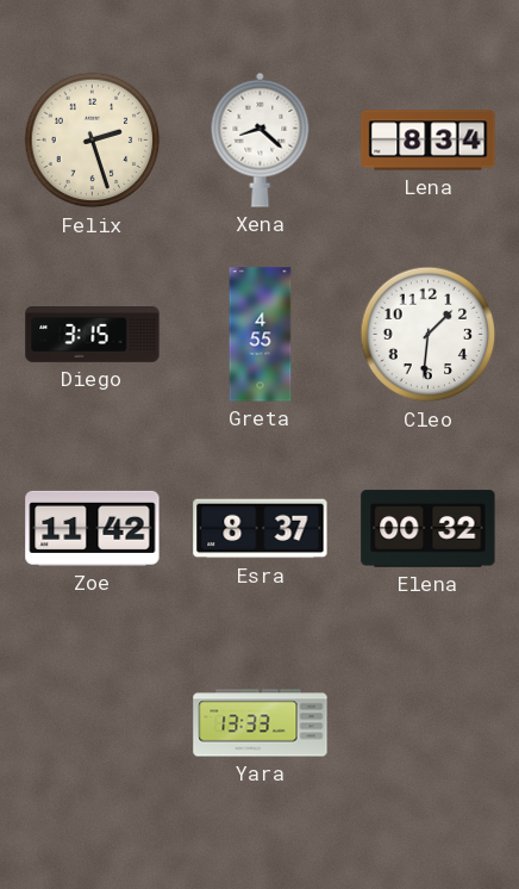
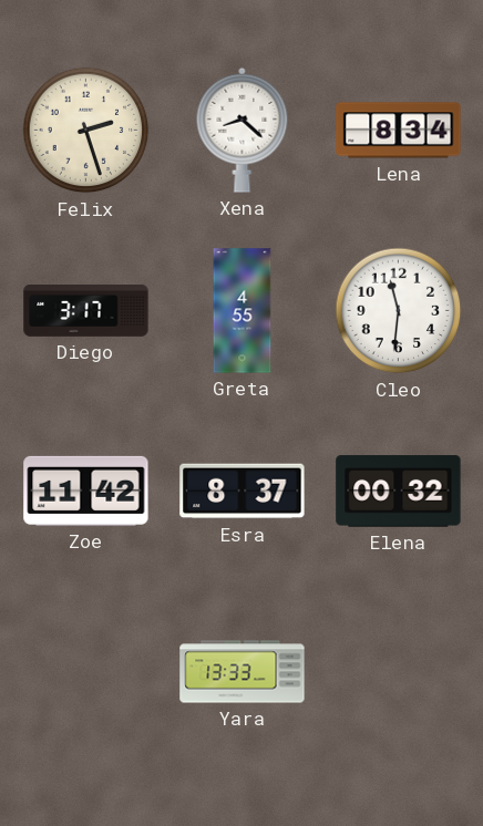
Diego: 3:15 -> 3:17
Cleo: 1:31 -> 11:31
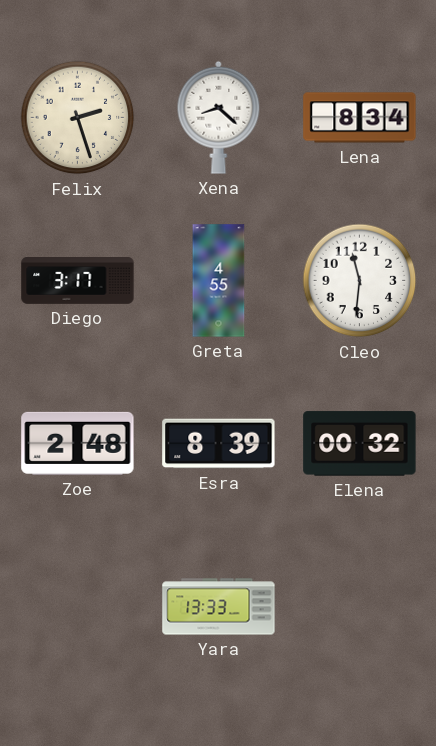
Zoe: 11:42 -> 2:48
Esra: 8:37 -> 8:39
